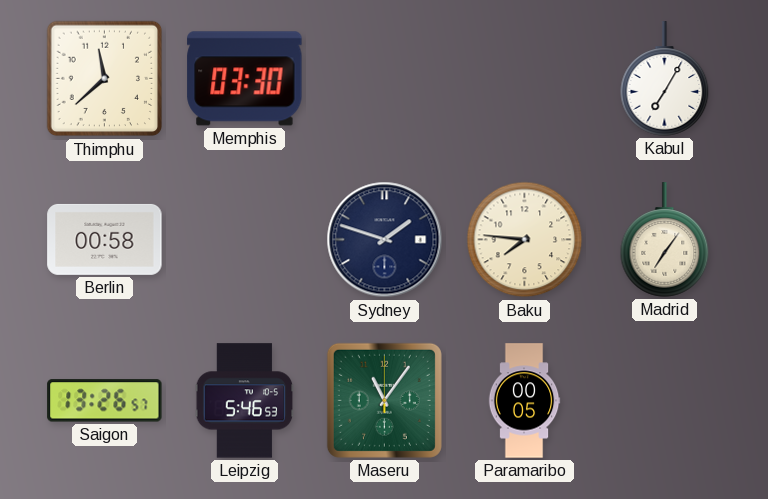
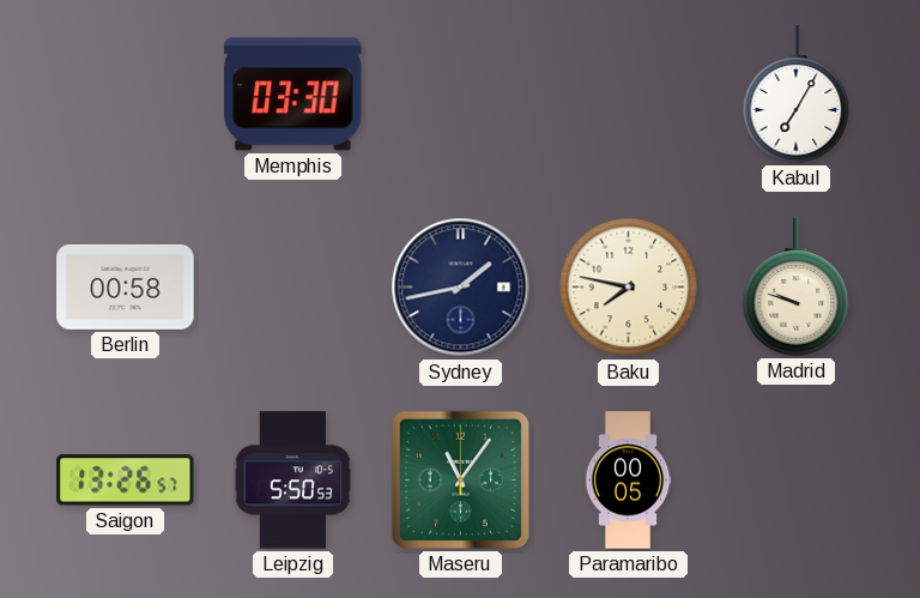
Thimphu: 11:38 -> none
Sydney: 1:48 -> 1:43
Baku: 7:46 -> 7:47
Madrid: 7:06 -> 9:48
Leipzig: 5:46 -> 5:50
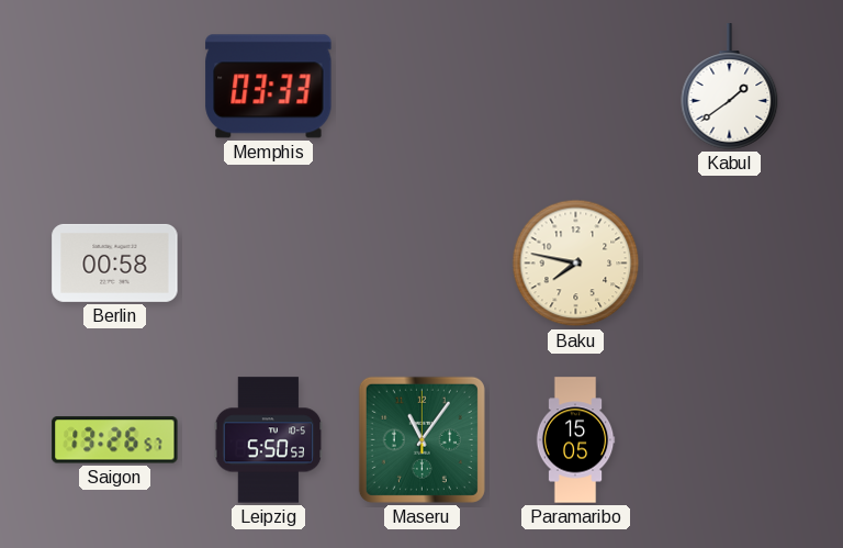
Memphis: 03:30 -> 03:33
Kabul: 7:05 -> 1:39
Sydney: 1:43 -> none
Madrid: 9:48 -> none
Paramaribo: 00:05 -> 15:05
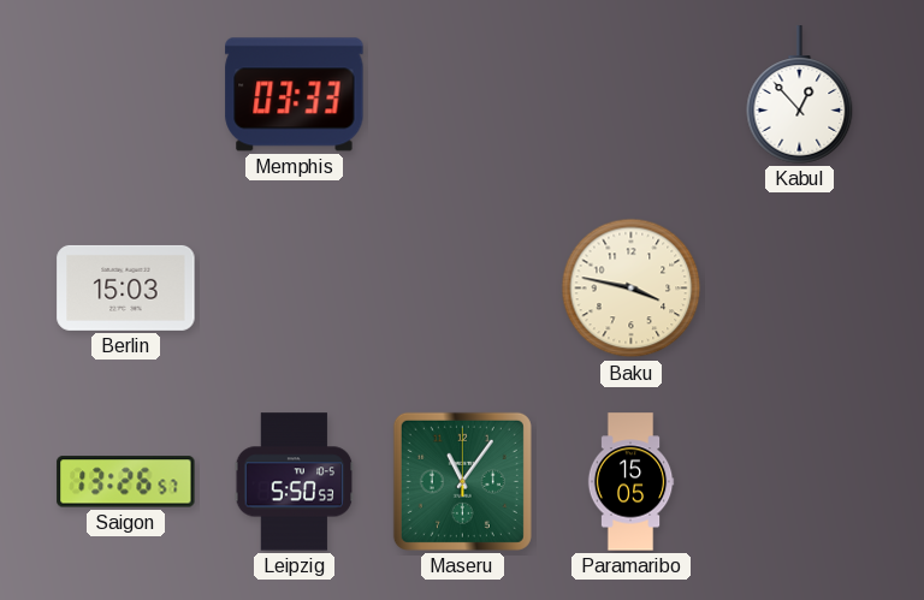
Kabul: 1:39 -> 12:53
Berlin: 00:58 -> 15:03
Baku: 7:47 -> 3:47
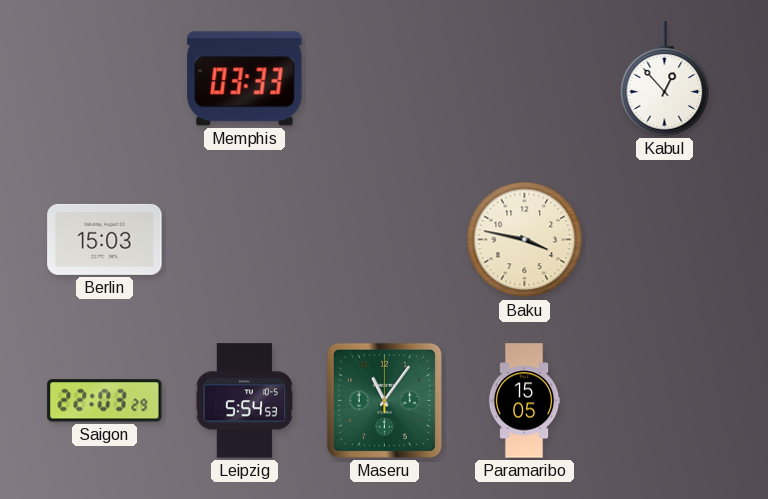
Saigon: 13:26 -> 22:03
Leipzig: 5:50 -> 5:54
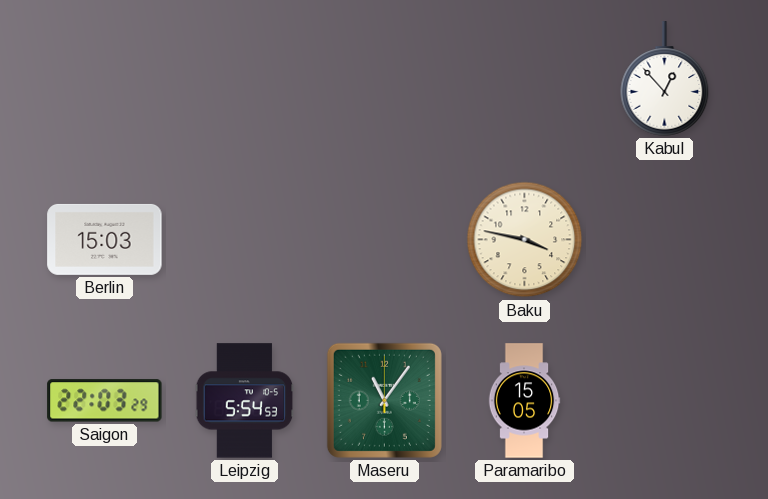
Memphis: 03:33 -> none
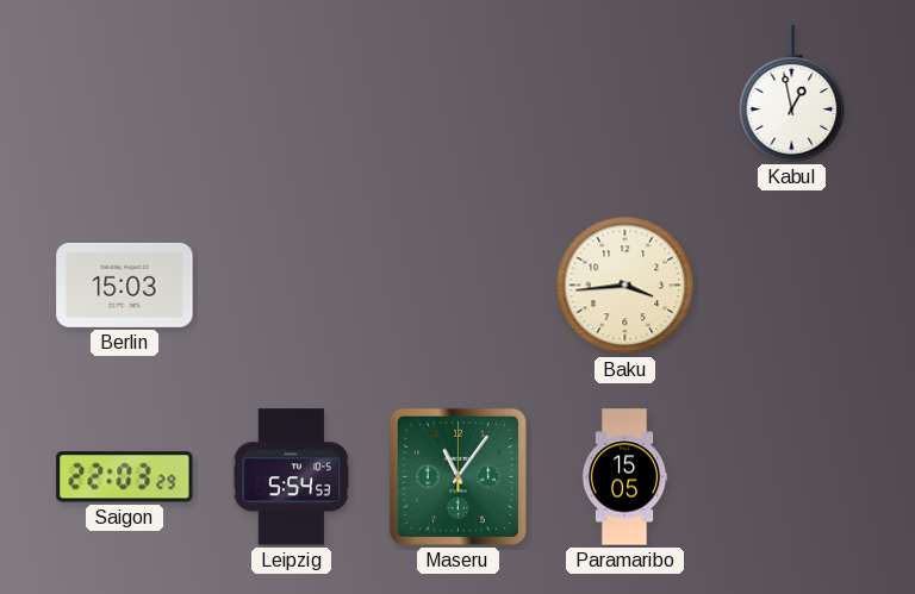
Kabul: 12:53 -> 12:58
Baku: 3:47 -> 3:44
